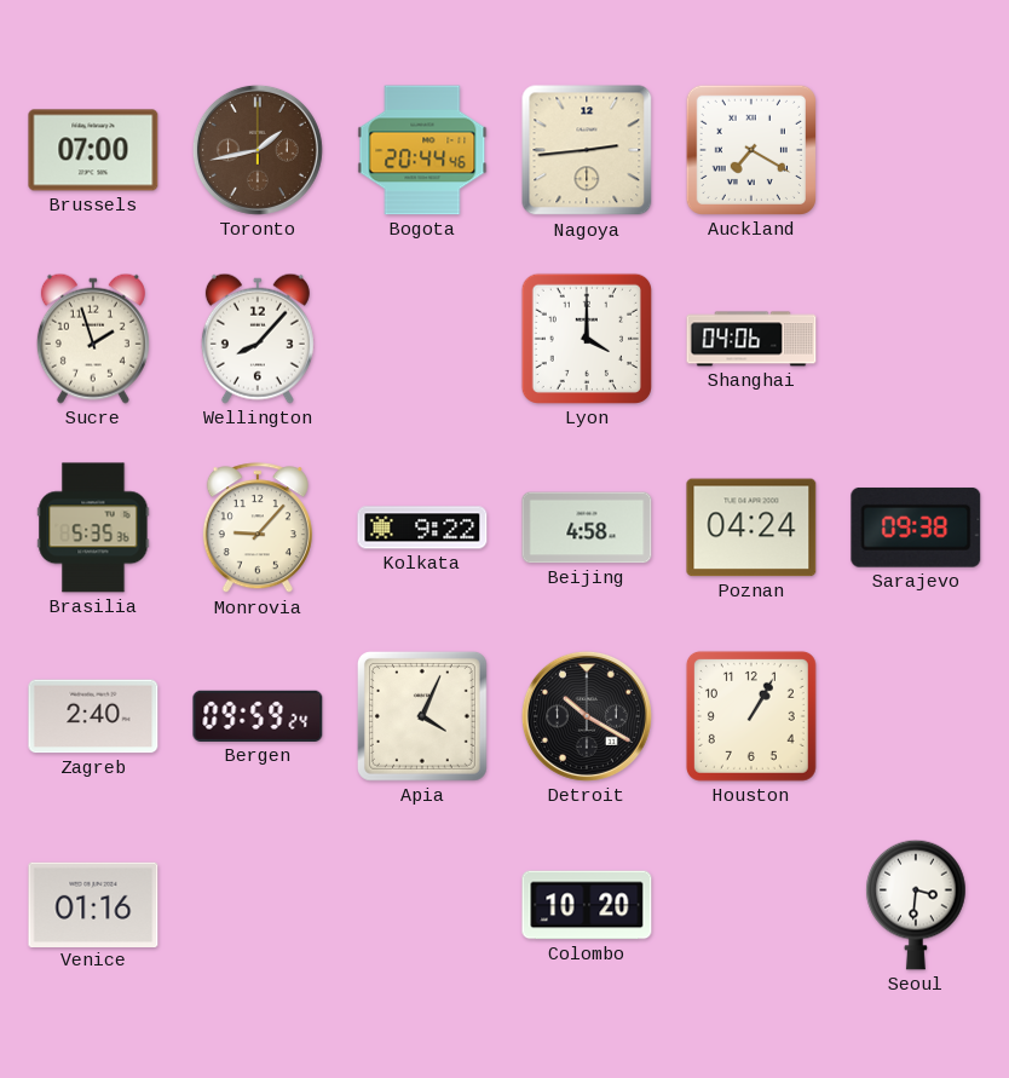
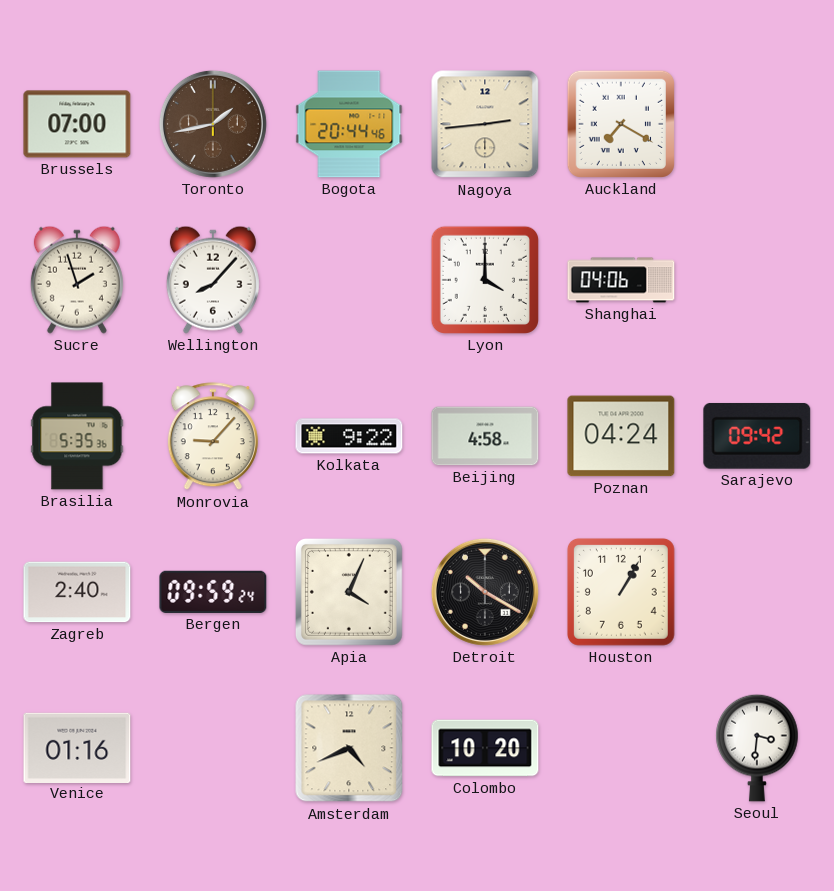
Sarajevo: 09:38 -> 09:42
Amsterdam: none -> 4:41
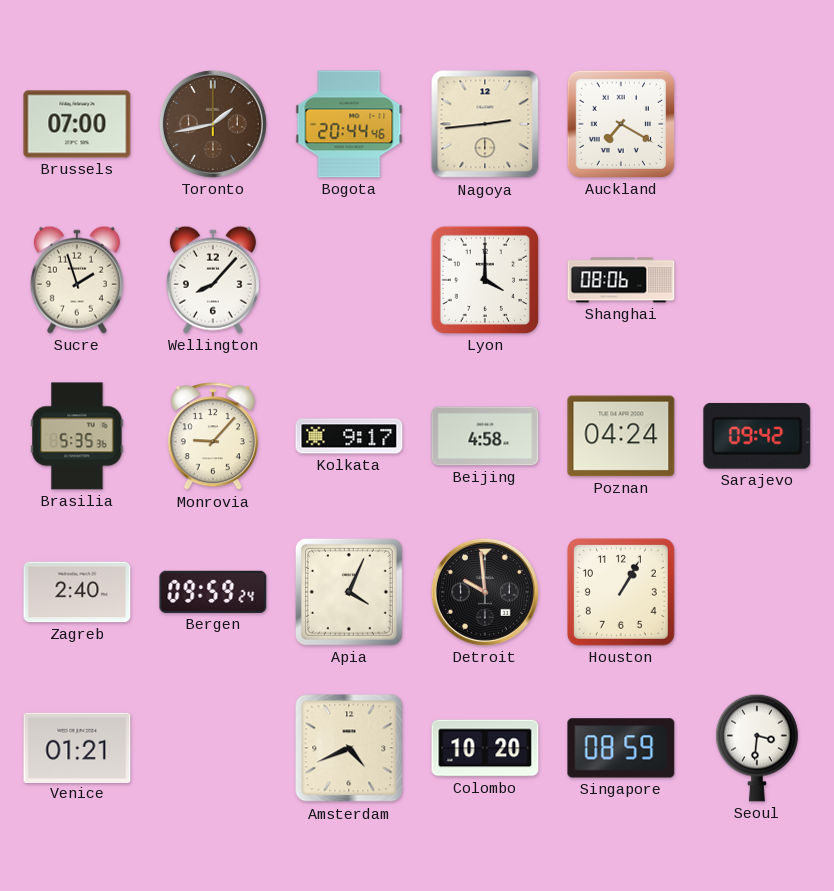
Shanghai: 04:06 -> 08:06
Kolkata: 9:22 -> 9:17
Detroit: 10:20 -> 9:59
Venice: 01:16 -> 01:21
Singapore: none -> 08:59
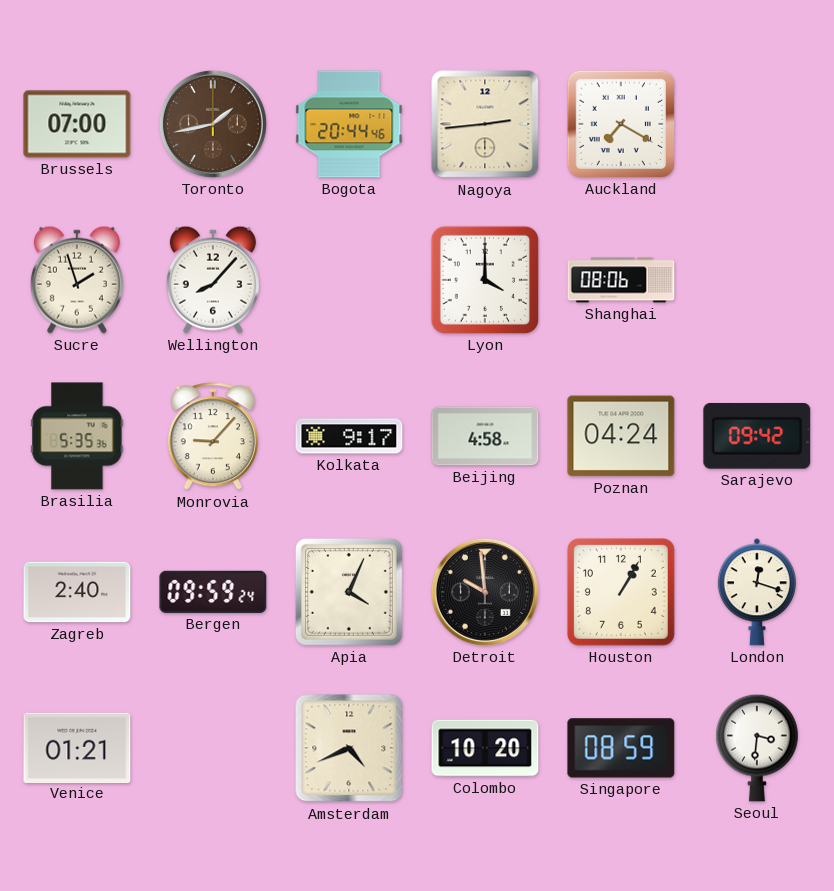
London: none -> 12:18
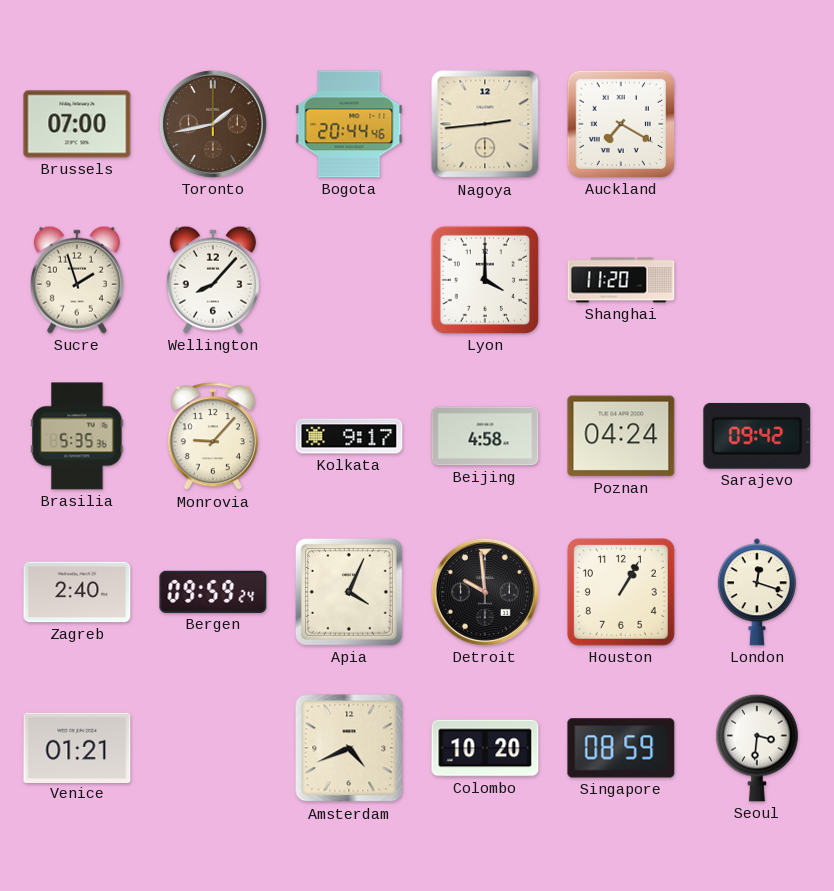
Shanghai: 08:06 -> 11:20
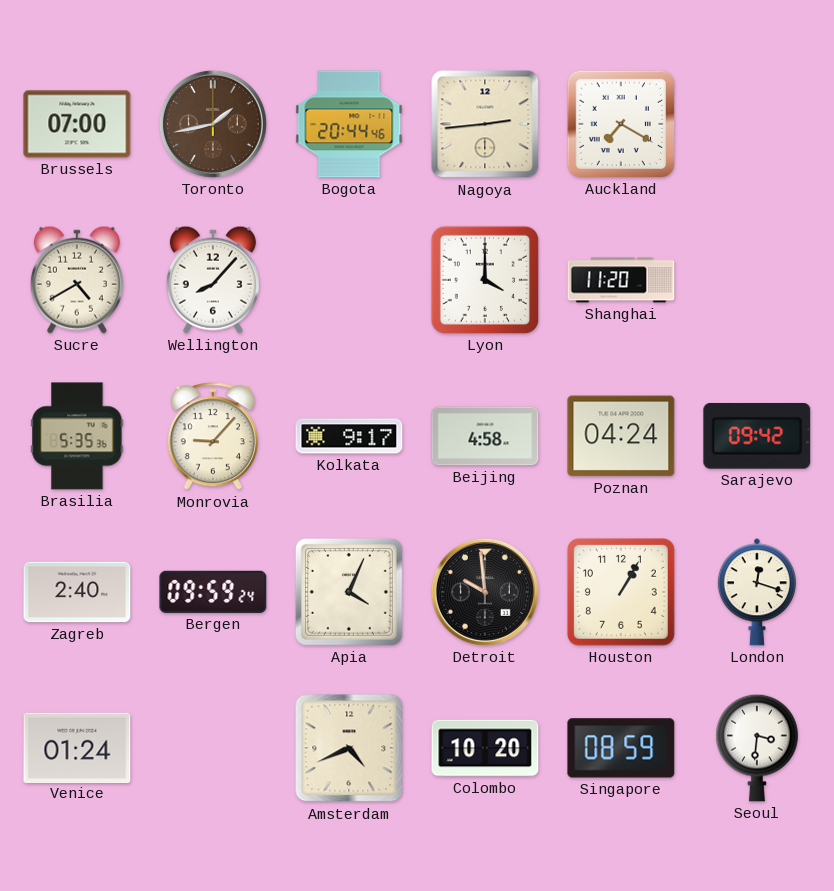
Sucre: 1:57 -> 4:40
Venice: 01:21 -> 01:24
